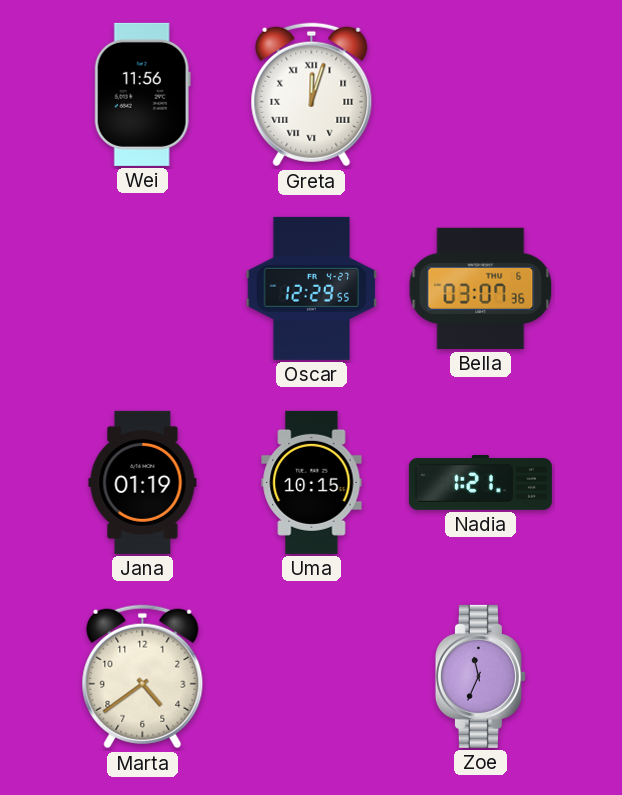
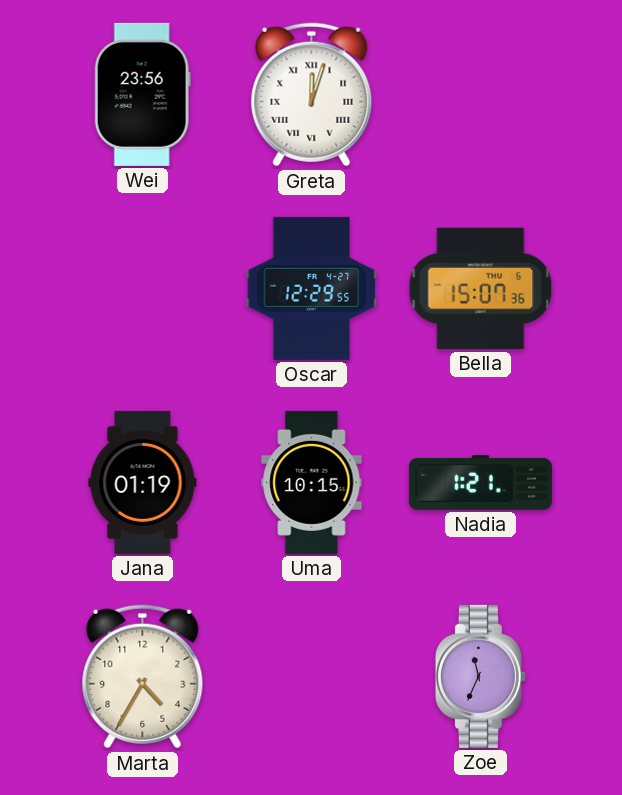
Wei: 11:56 -> 23:56
Bella: 03:07 -> 15:07
Marta: 4:39 -> 4:35
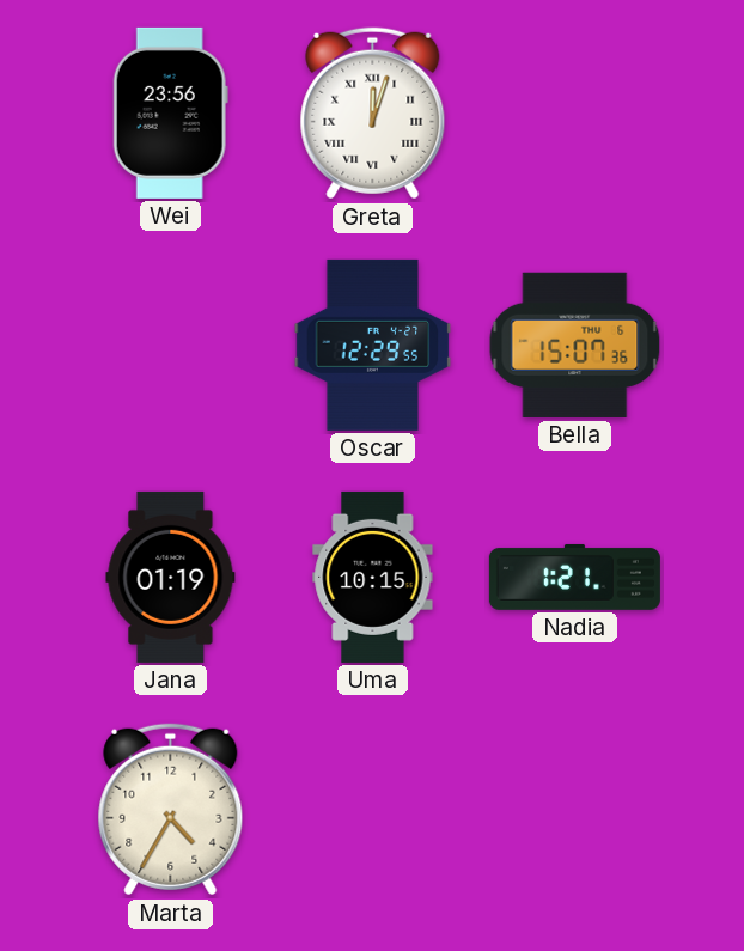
Zoe: 11:34 -> none
